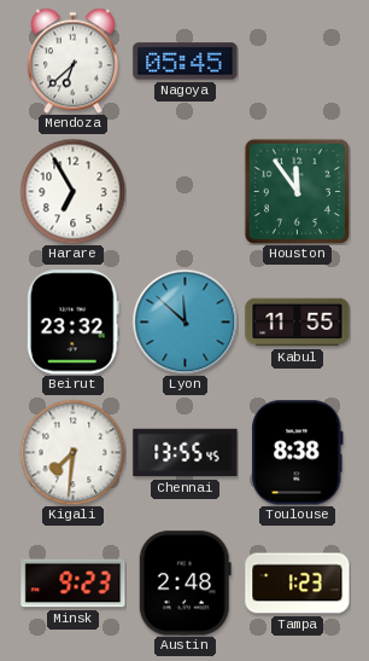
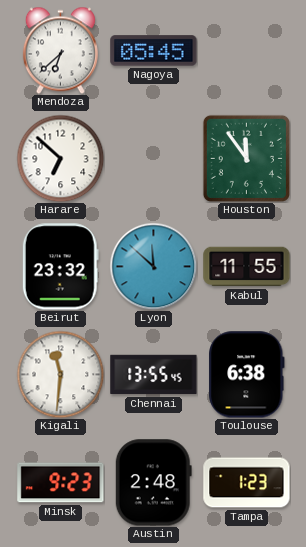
Harare: 6:55 -> 6:52
Kigali: 7:31 -> 11:31
Toulouse: 8:38 -> 6:38
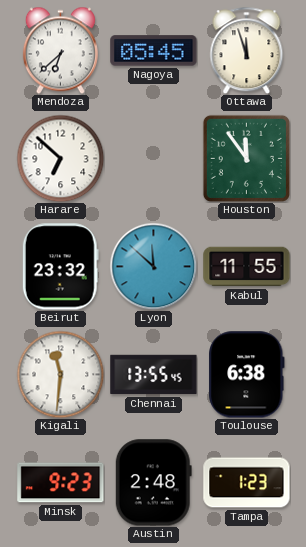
Ottawa: none -> 11:57
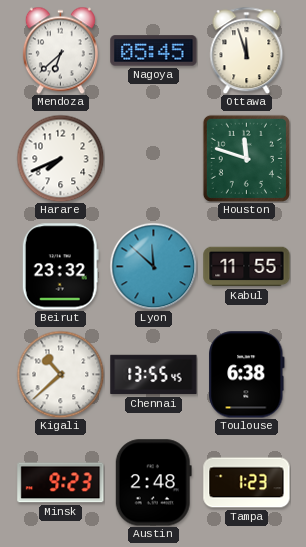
Harare: 6:52 -> 7:41
Houston: 11:54 -> 11:48
Kigali: 11:31 -> 10:38
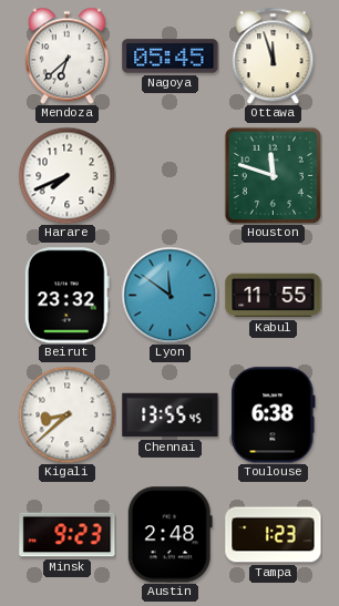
Lyon: 11:52 -> 11:51
Kigali: 10:38 -> 8:38
